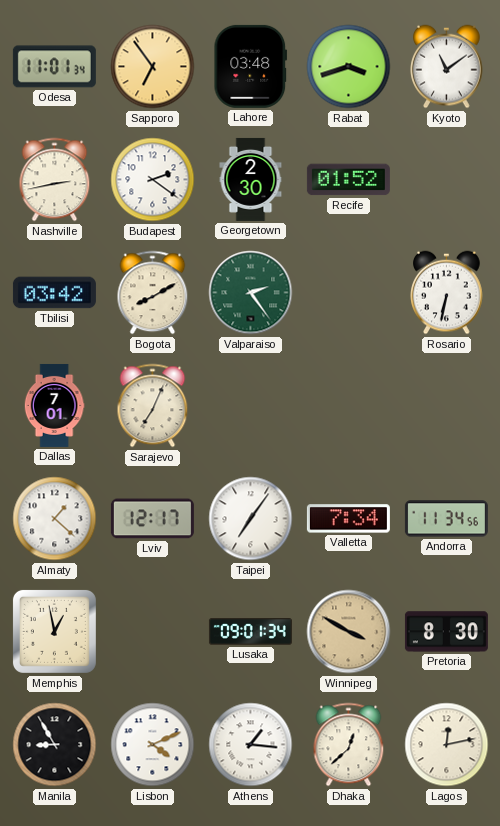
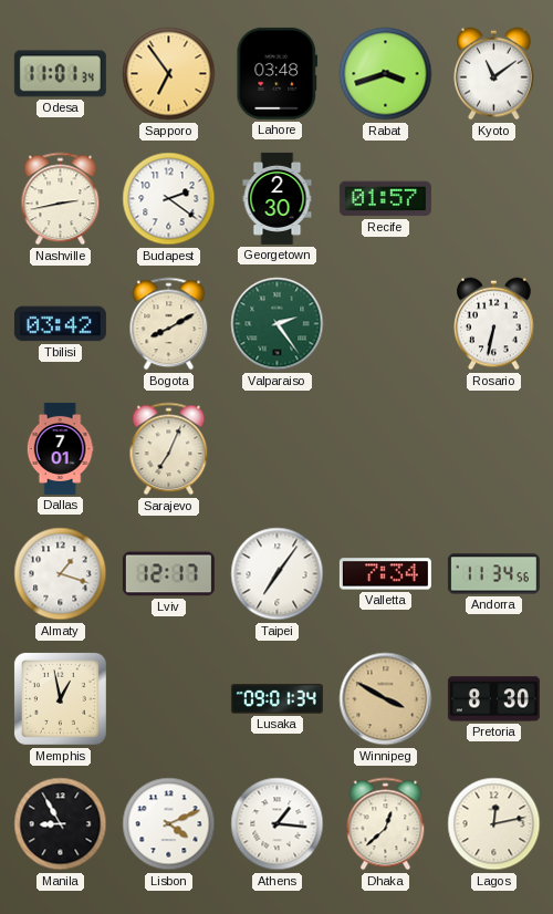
Recife: 01:52 -> 01:57
Almaty: 1:22 -> 1:18
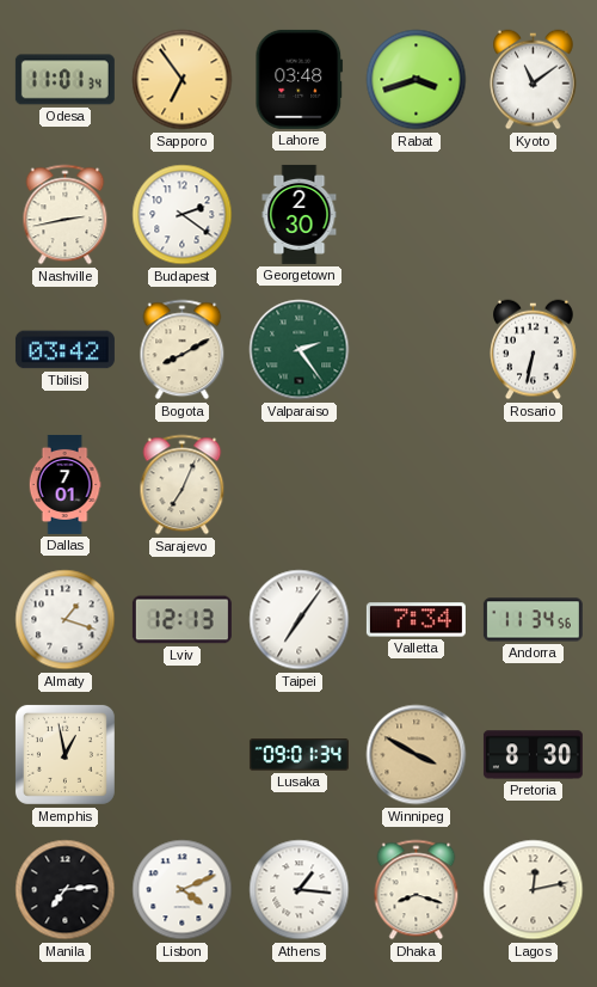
Recife: 01:57 -> none
Lviv: 12:17 -> 12:13
Manila: 8:55 -> 7:14
Dhaka: 12:38 -> 8:18
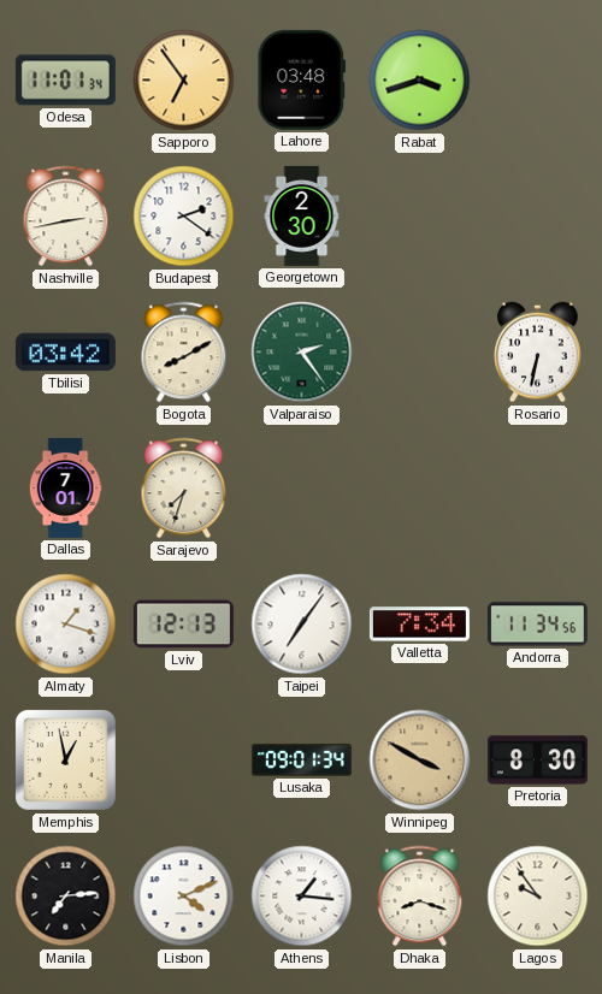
Kyoto: 11:09 -> none
Sarajevo: 7:04 -> 7:33
Lagos: 12:13 -> 9:54
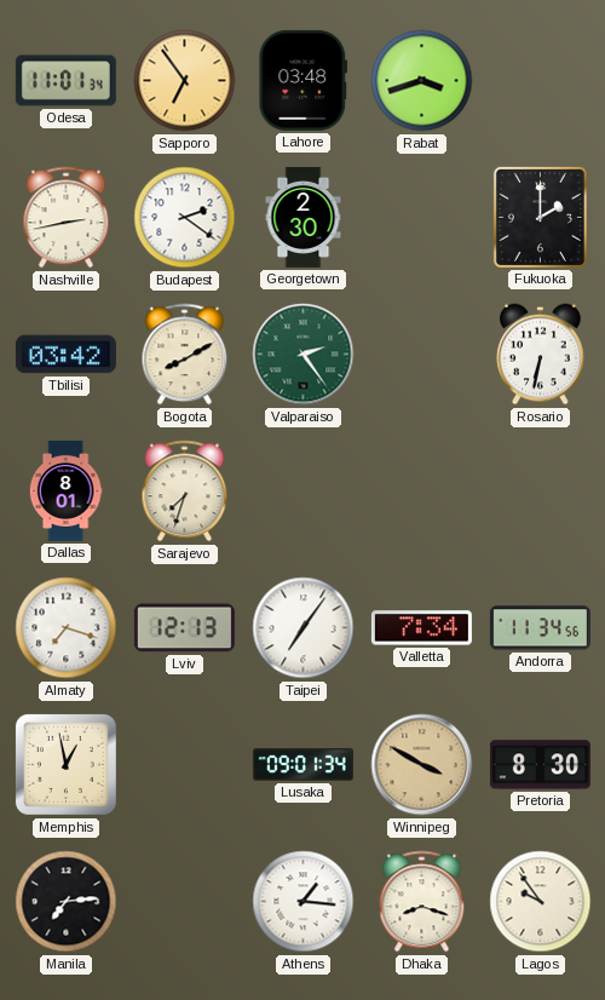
Fukuoka: none -> 2:00
Dallas: 7:01 -> 8:01
Almaty: 1:18 -> 7:18
Lisbon: 4:11 -> none
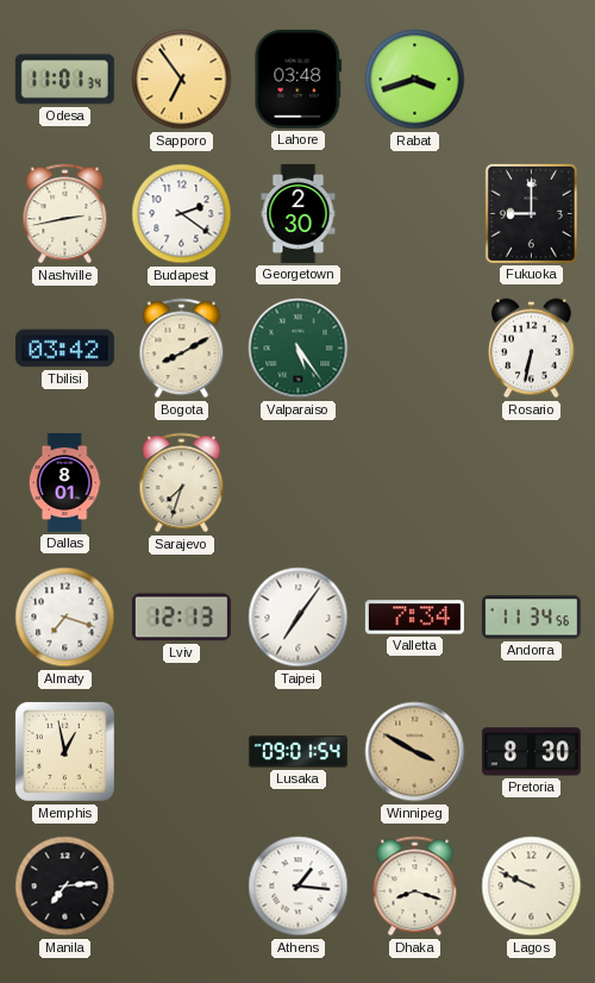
Fukuoka: 2:00 -> 9:00
Valparaiso: 2:24 -> 5:24
Lusaka: 09:01:34 -> 09:01:54
Lagos: 9:54 -> 9:49
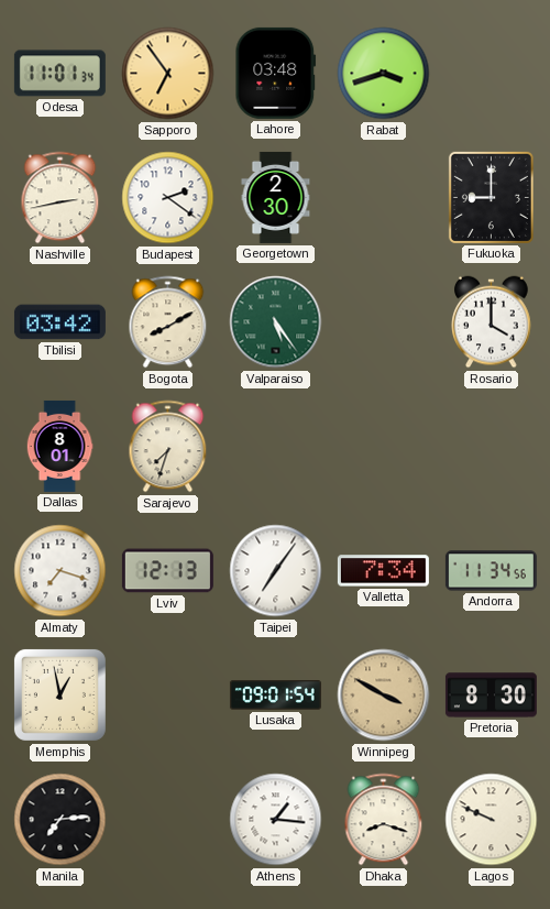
Rosario: 6:32 -> 4:00
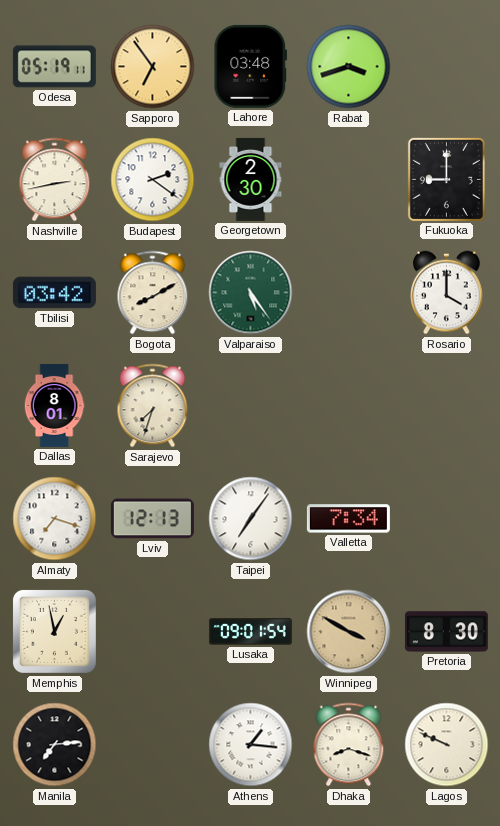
Odesa: 11:01 -> 05:19
Andorra: 11:34 -> none
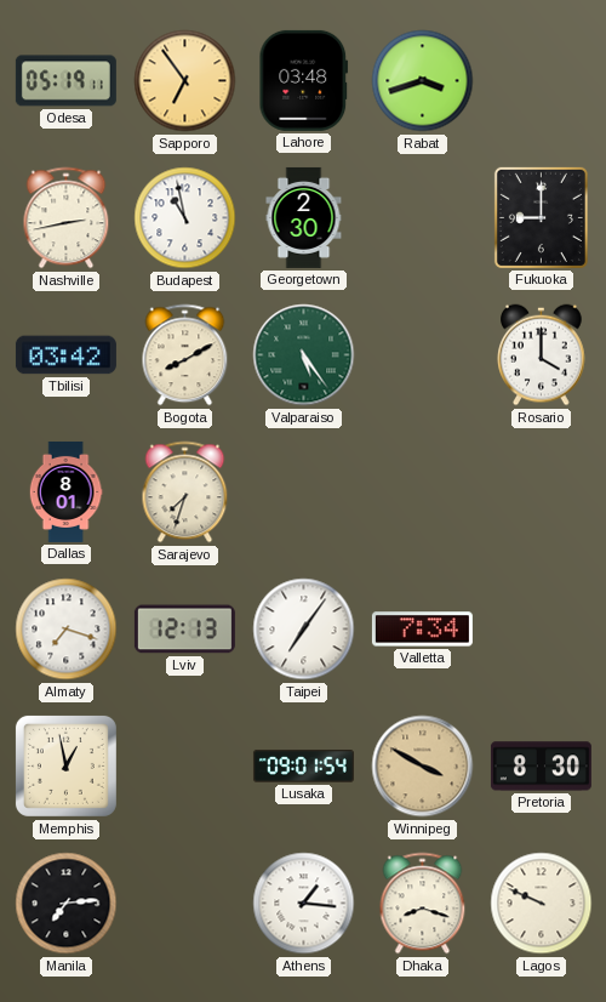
Budapest: 2:21 -> 10:58
